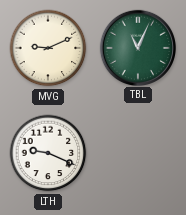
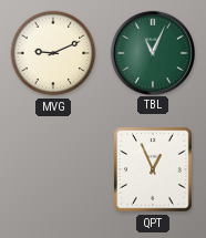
LTH: 9:19 -> none
QPT: none -> 12:56
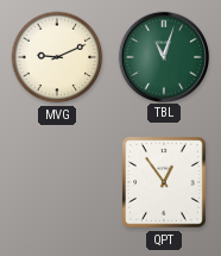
TBL: 11:04 -> 11:03
QPT: 12:56 -> 12:54
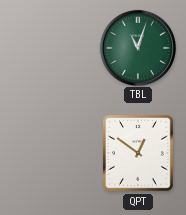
MVG: 9:11 -> none
QPT: 12:54 -> 12:51
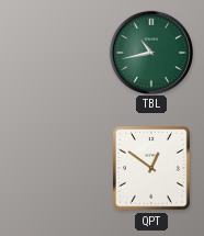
TBL: 11:03 -> 10:43
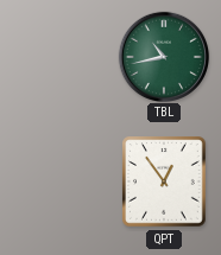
QPT: 12:51 -> 12:54
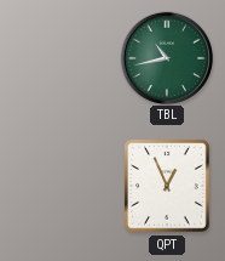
QPT: 12:54 -> 12:56
